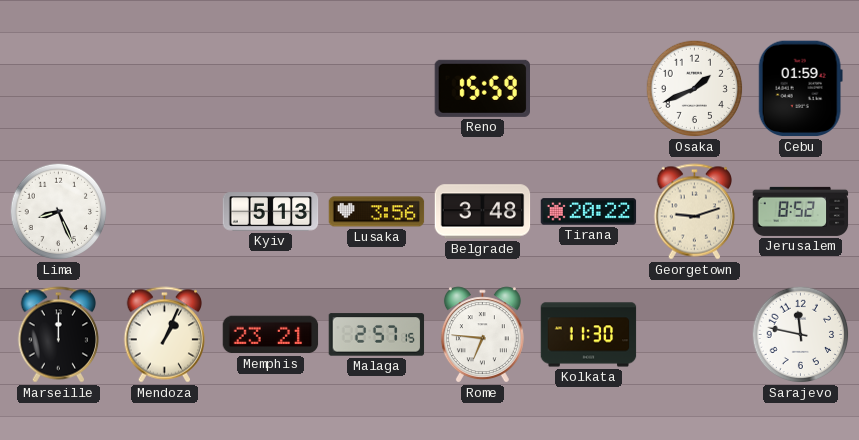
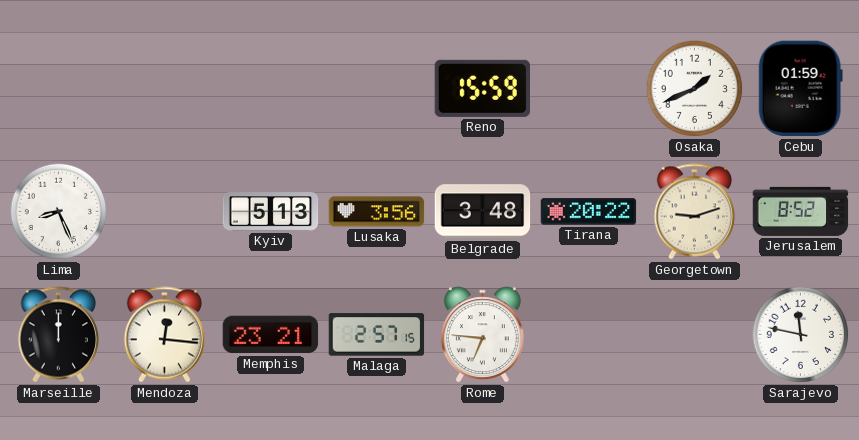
Mendoza: 1:04 -> 12:16
Kolkata: 11:30 -> none
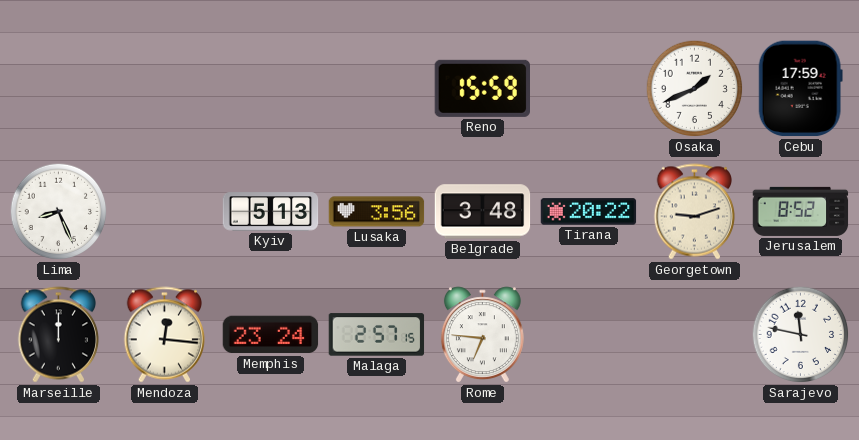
Cebu: 01:59 -> 17:59
Memphis: 23:21 -> 23:24
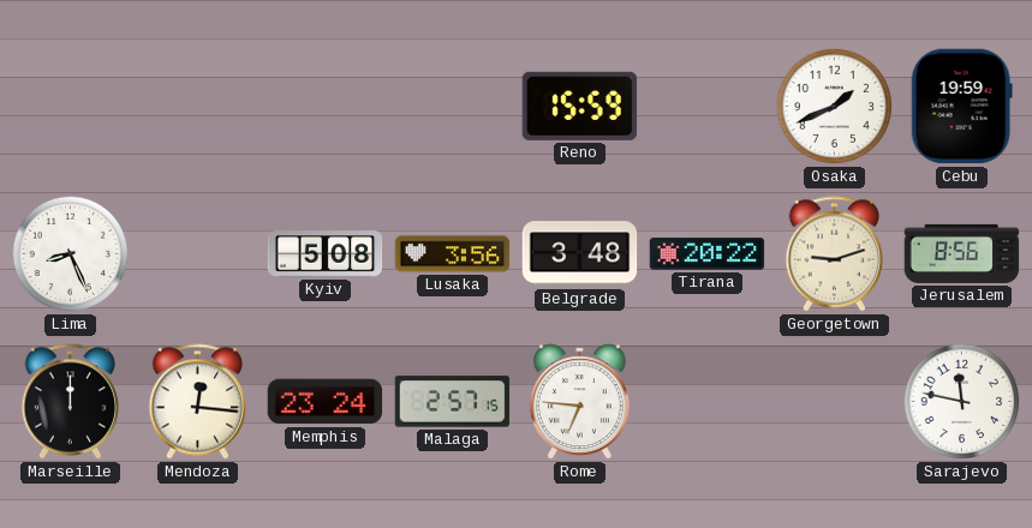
Cebu: 17:59 -> 19:59
Kyiv: 5:13 -> 5:08
Jerusalem: 8:52 -> 8:56
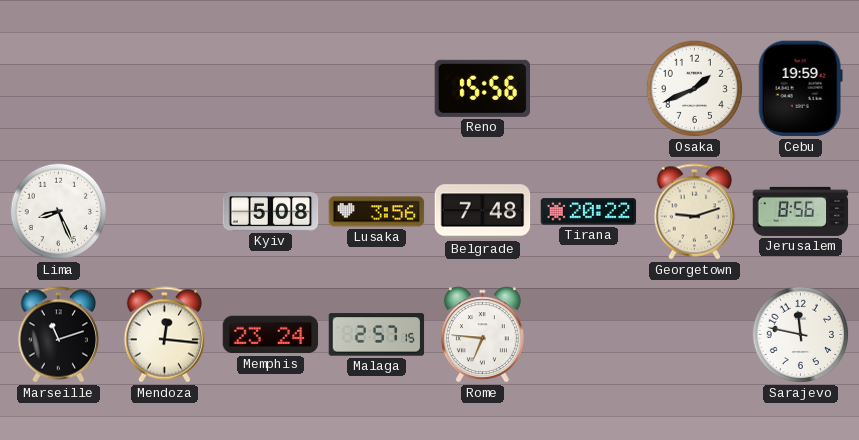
Reno: 15:59 -> 15:56
Belgrade: 3:48 -> 7:48
Marseille: 12:00 -> 11:12
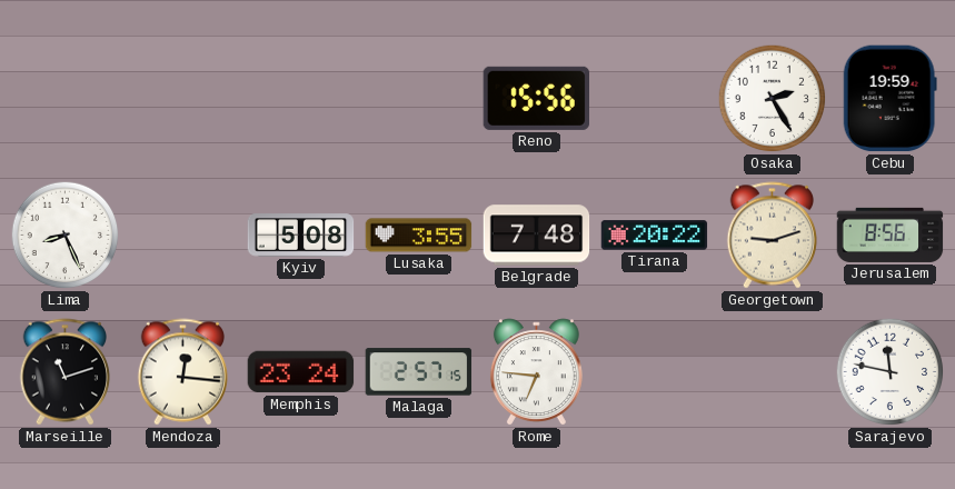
Osaka: 1:41 -> 2:25
Lusaka: 3:56 -> 3:55
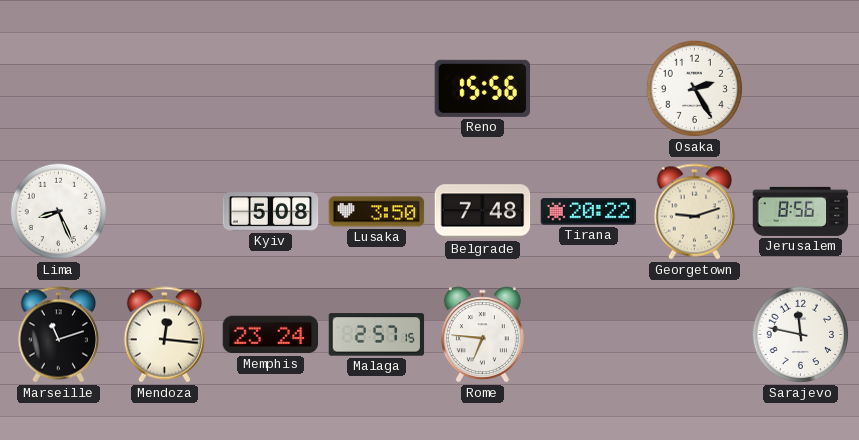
Cebu: 19:59 -> none
Lusaka: 3:55 -> 3:50
